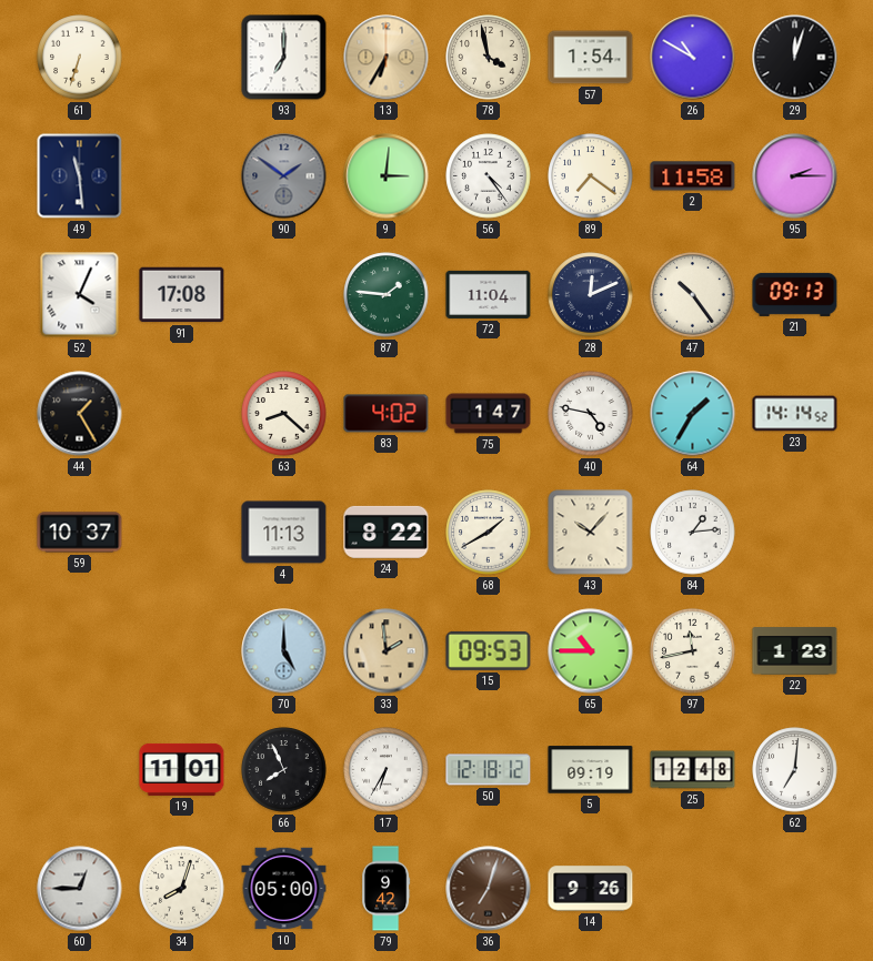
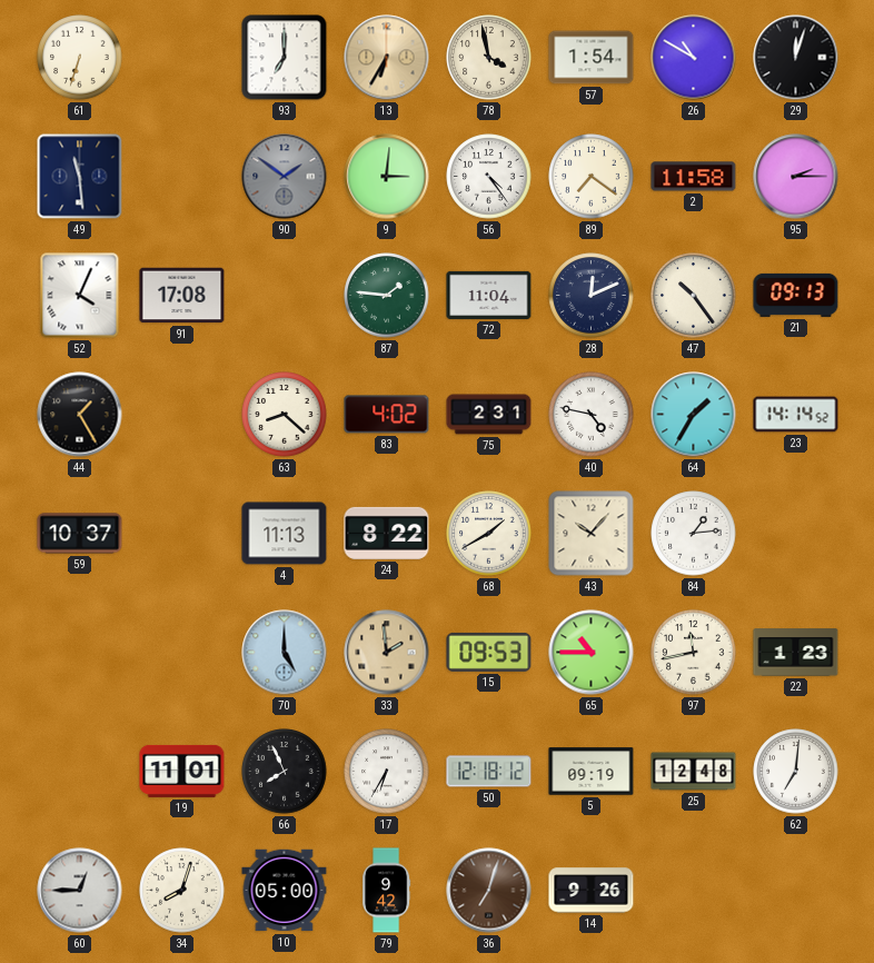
75: 1:47 -> 2:31
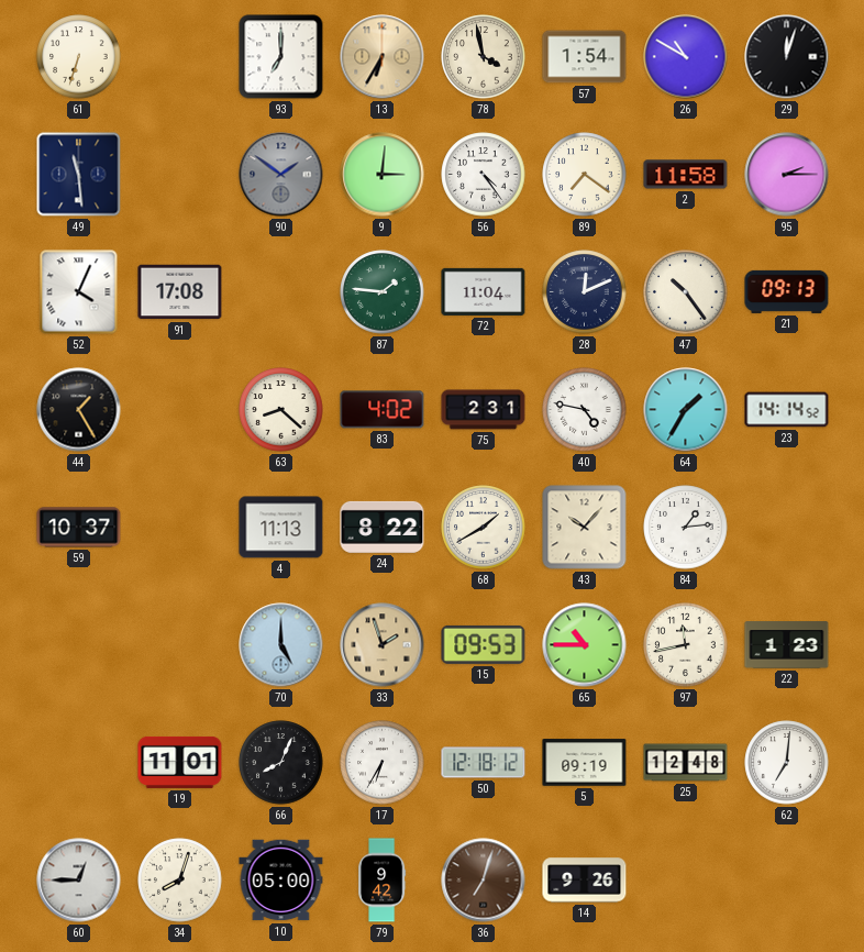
33: 1:59 -> 1:57
66: 7:56 -> 8:04
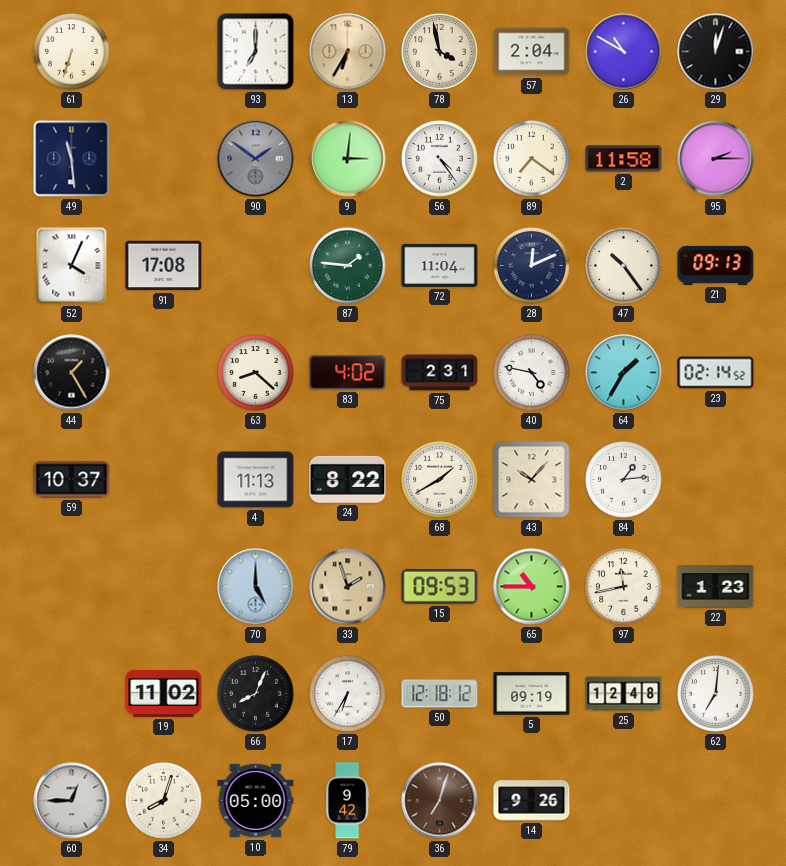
57: 1:54 -> 2:04
23: 14:14 -> 02:14
19: 11:01 -> 11:02
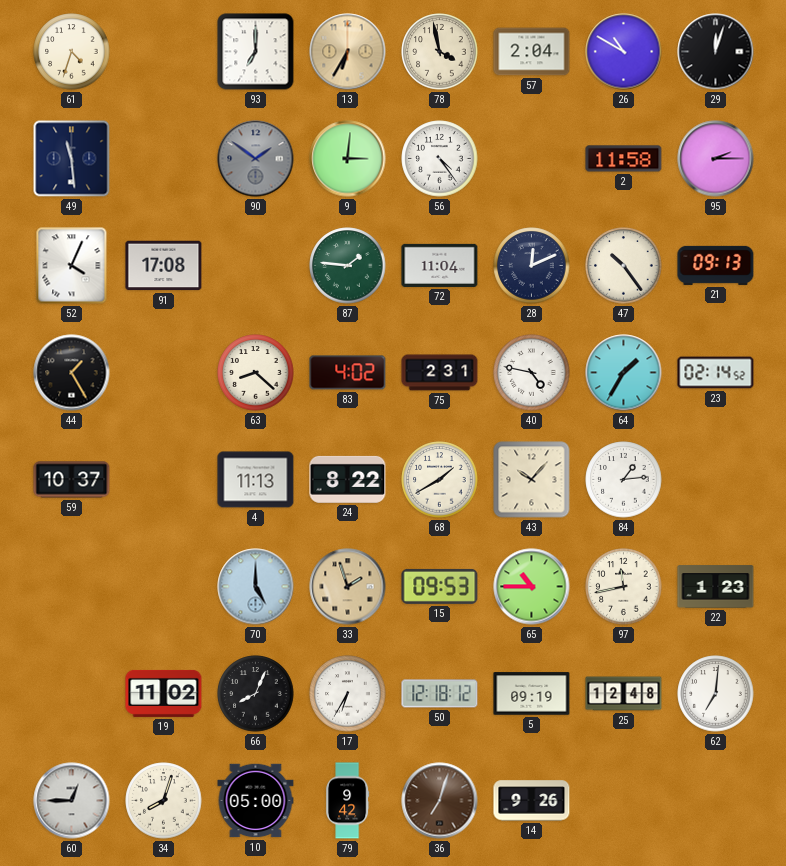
61: 6:33 -> 4:33
89: 7:21 -> none
